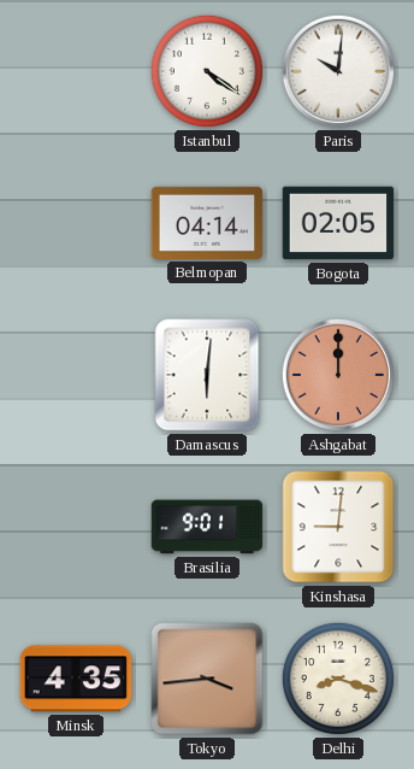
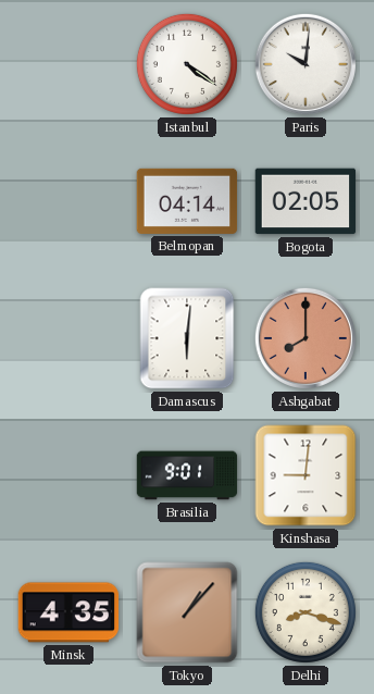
Ashgabat: 12:00 -> 8:00
Tokyo: 3:44 -> 1:07
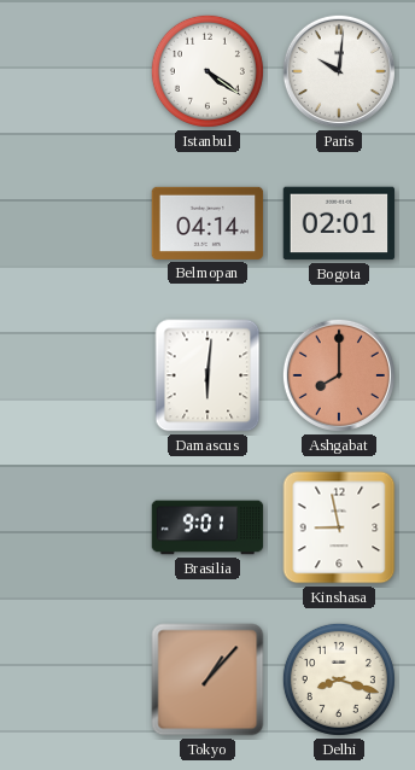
Bogota: 02:05 -> 02:01
Kinshasa: 9:01 -> 8:58
Minsk: 4:35 -> none
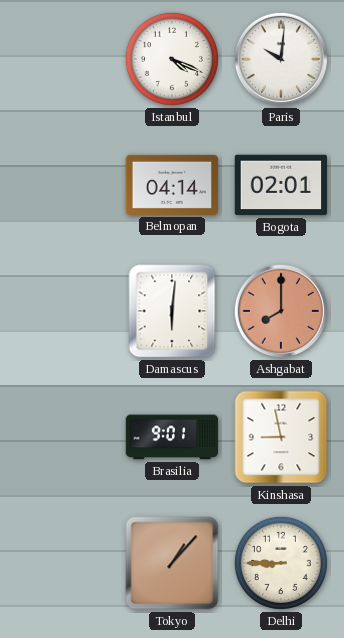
Istanbul: 4:21 -> 4:19
Delhi: 8:18 -> 8:45
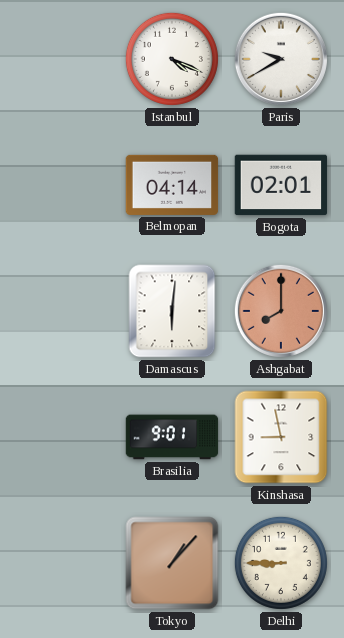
Paris: 10:01 -> 9:40
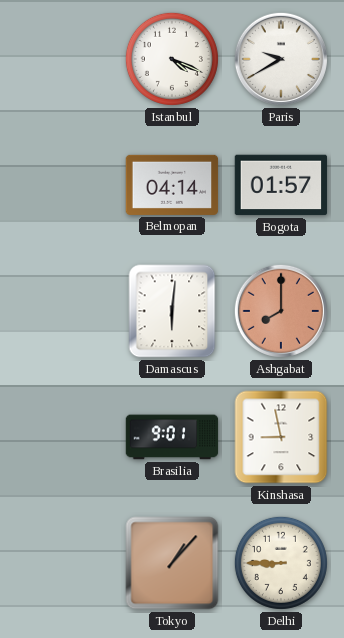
Bogota: 02:01 -> 01:57
